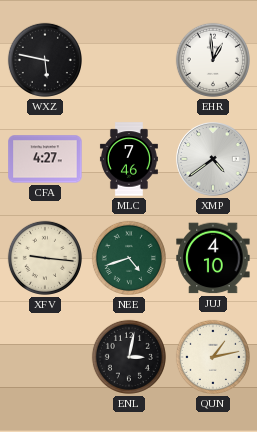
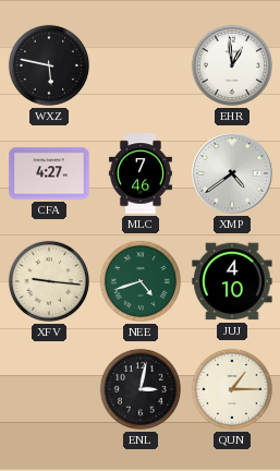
QUN: 1:13 -> 1:15
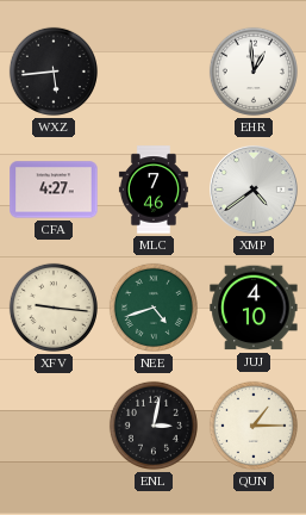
WXZ: 5:47 -> 5:44
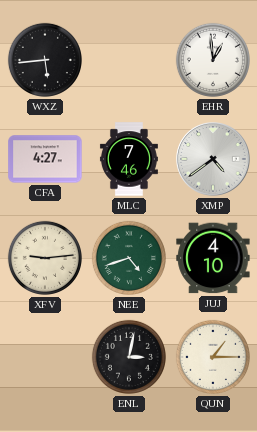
XFV: 9:16 -> 9:14
